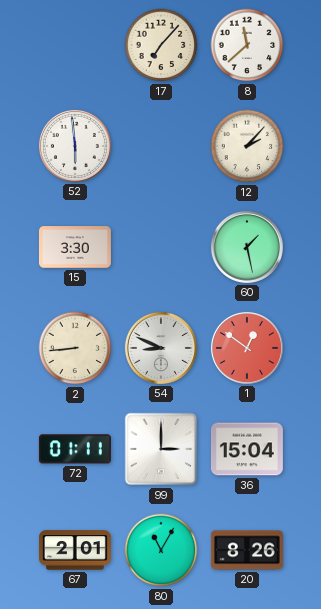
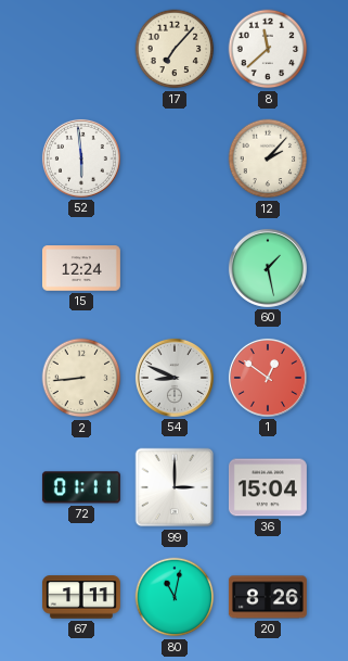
15: 3:30 -> 12:24
67: 2:01 -> 1:11
80: 11:05 -> 11:02
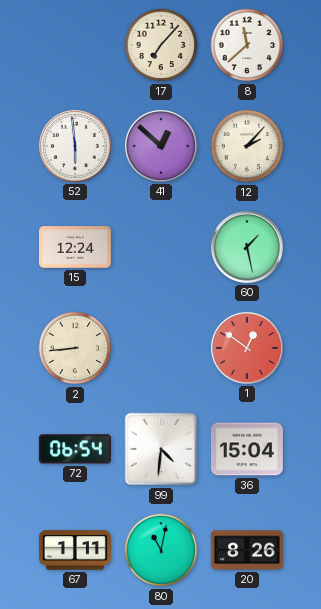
41: none -> 12:52
54: 8:49 -> none
72: 01:11 -> 06:54
99: 3:00 -> 4:31
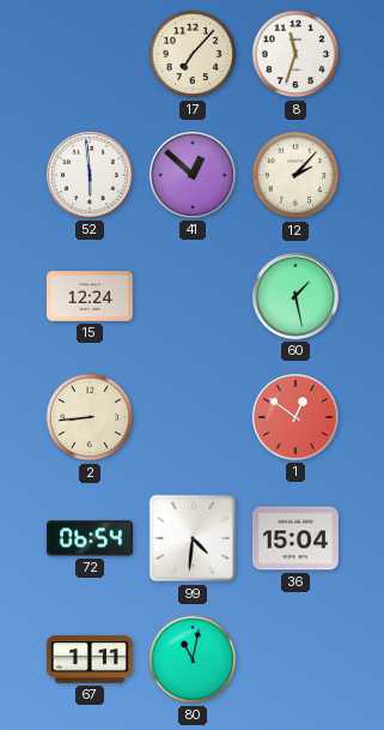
8: 11:38 -> 11:33
20: 8:26 -> none
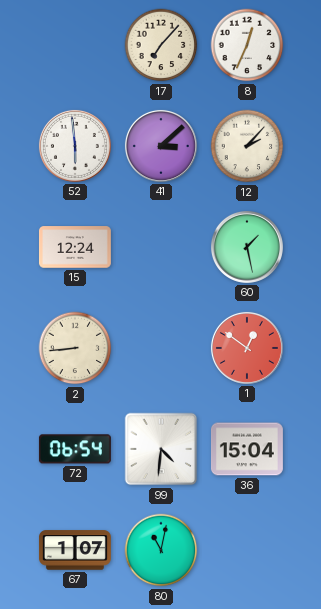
8: 11:33 -> 12:34
41: 12:52 -> 3:08
67: 1:11 -> 1:07
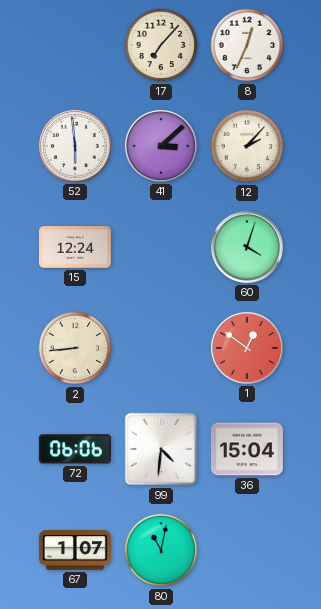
60: 1:28 -> 4:03
72: 06:54 -> 06:06
